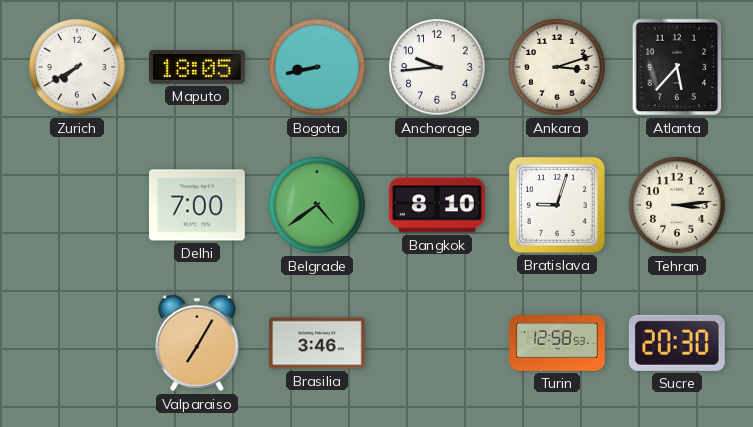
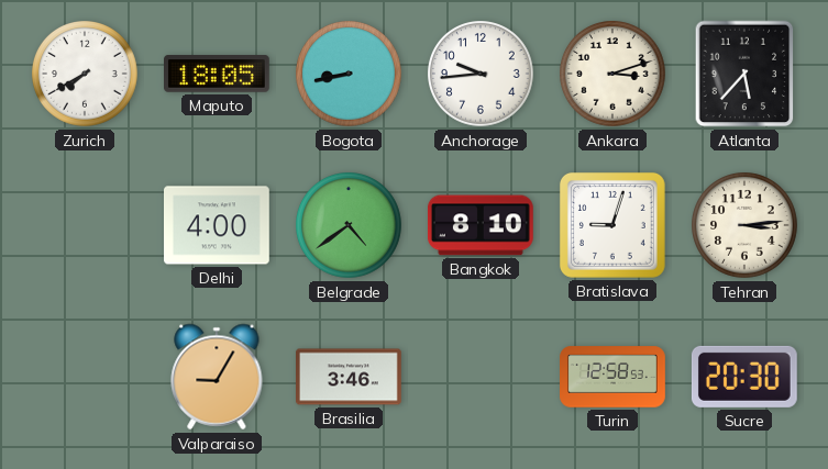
Delhi: 7:00 -> 4:00
Valparaiso: 7:05 -> 9:05
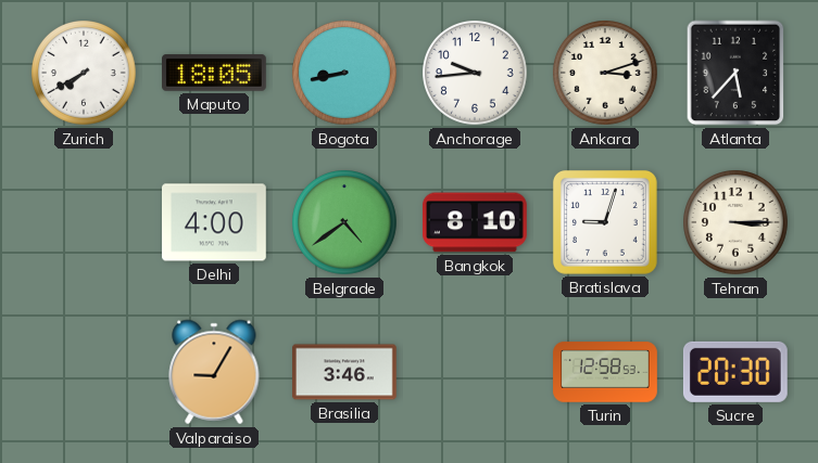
Tehran: 3:14 -> 3:15
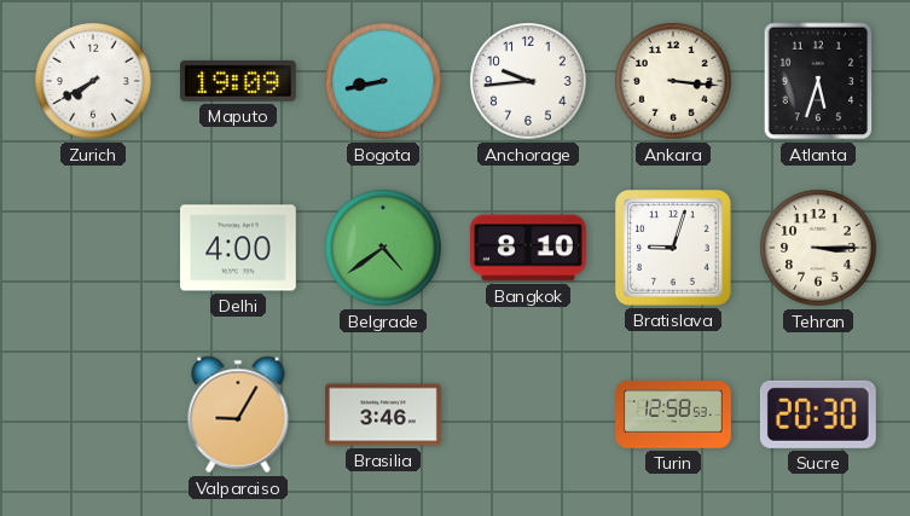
Maputo: 18:05 -> 19:09
Ankara: 3:12 -> 3:16
Atlanta: 5:37 -> 5:33
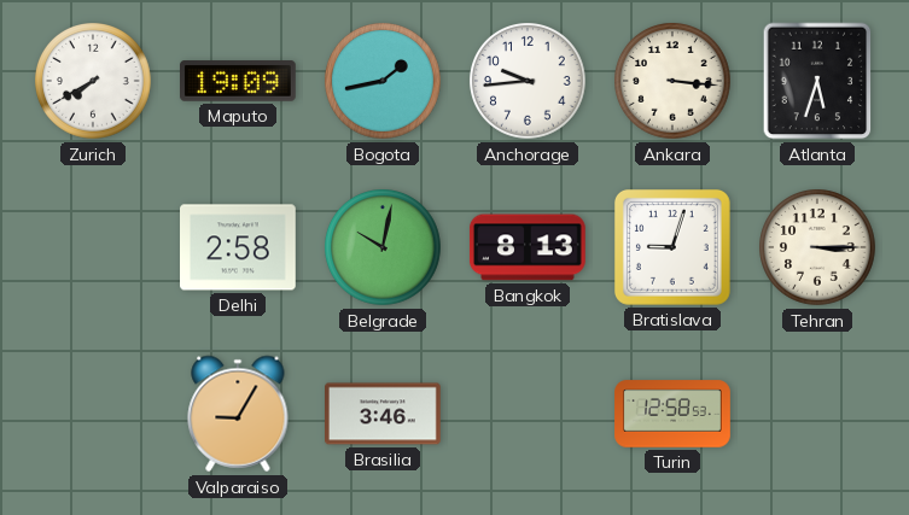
Bogota: 8:43 -> 1:43
Delhi: 4:00 -> 2:58
Belgrade: 4:39 -> 10:02
Bangkok: 8:10 -> 8:13
Sucre: 20:30 -> none
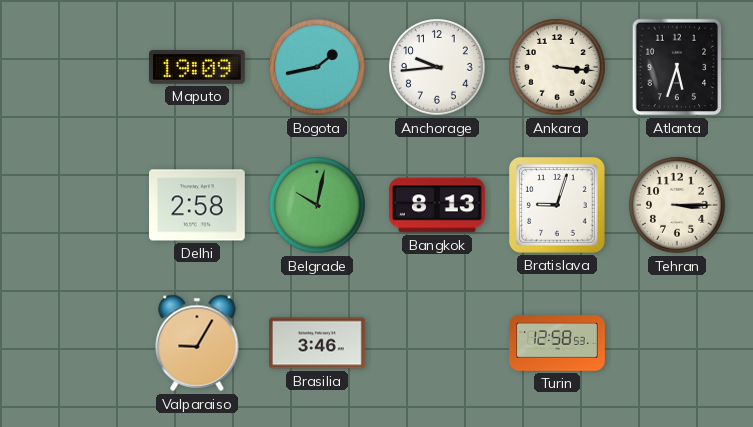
Zurich: 7:40 -> none
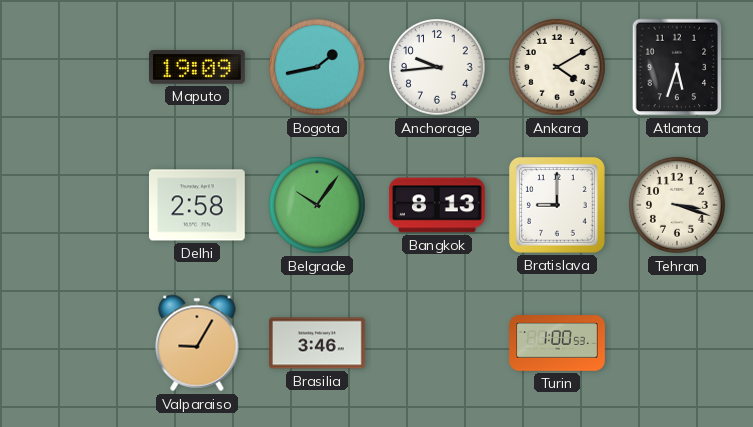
Ankara: 3:16 -> 4:10
Belgrade: 10:02 -> 10:06
Bratislava: 9:03 -> 9:00
Tehran: 3:15 -> 3:18
Turin: 12:58 -> 1:00
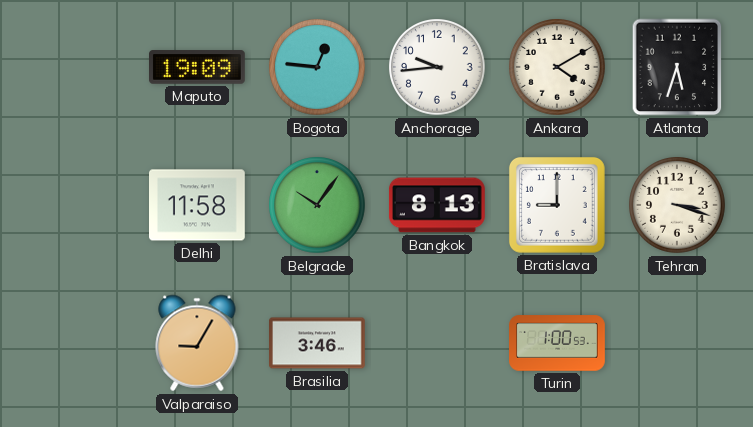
Bogota: 1:43 -> 12:46
Delhi: 2:58 -> 11:58
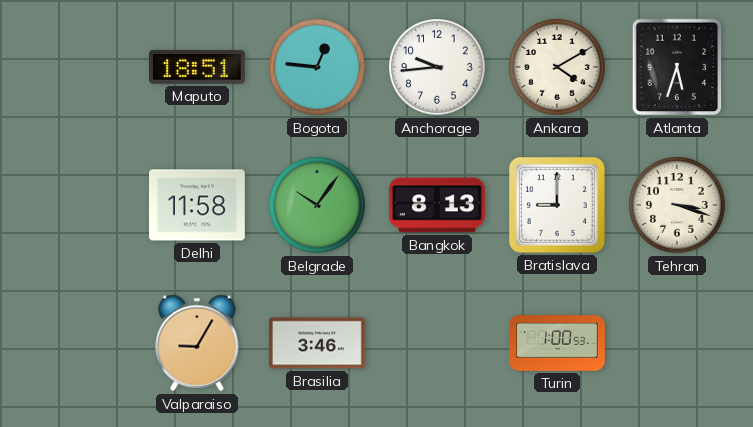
Maputo: 19:09 -> 18:51
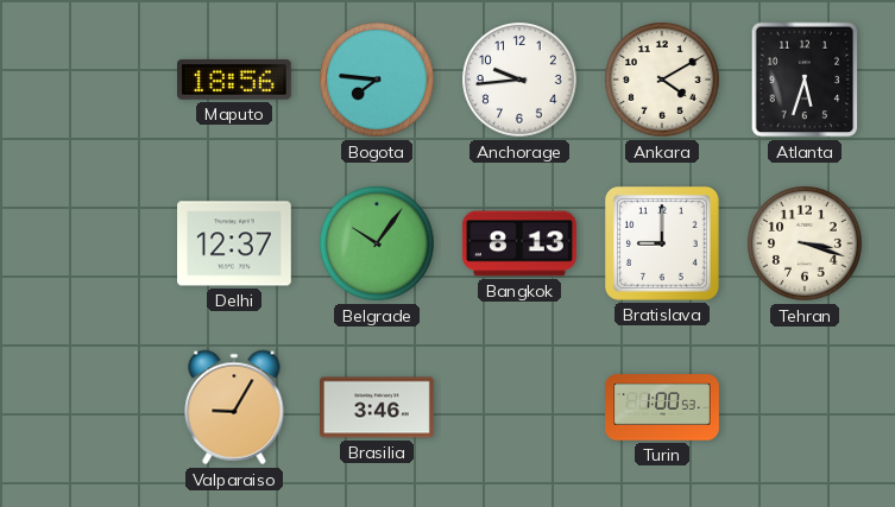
Maputo: 18:51 -> 18:56
Bogota: 12:46 -> 7:46
Delhi: 11:58 -> 12:37
